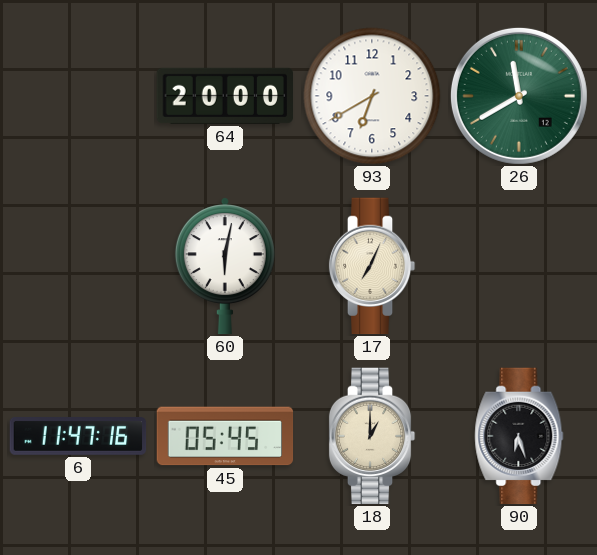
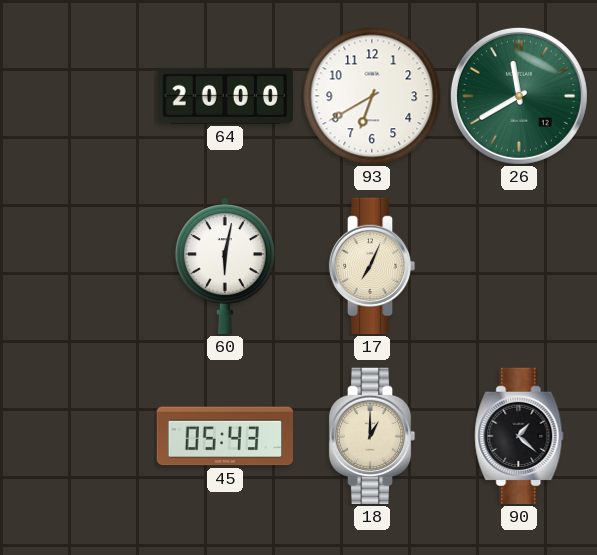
6: 11:47 -> none
45: 05:45 -> 05:43
90: 6:27 -> 1:22
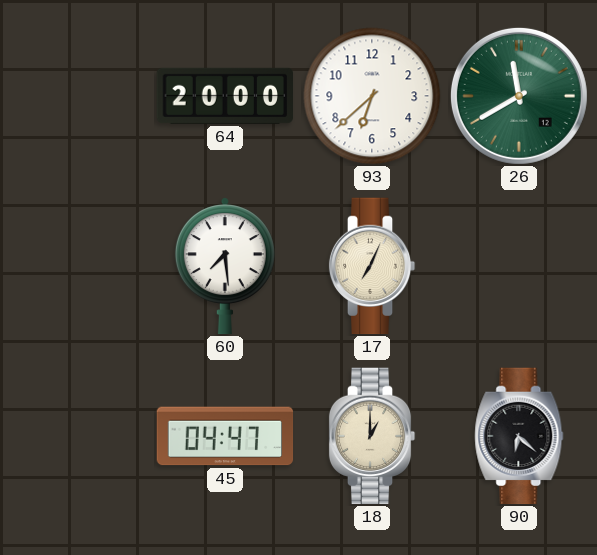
93: 6:40 -> 6:38
60: 6:02 -> 7:29
45: 05:43 -> 04:47
90: 1:22 -> 6:22
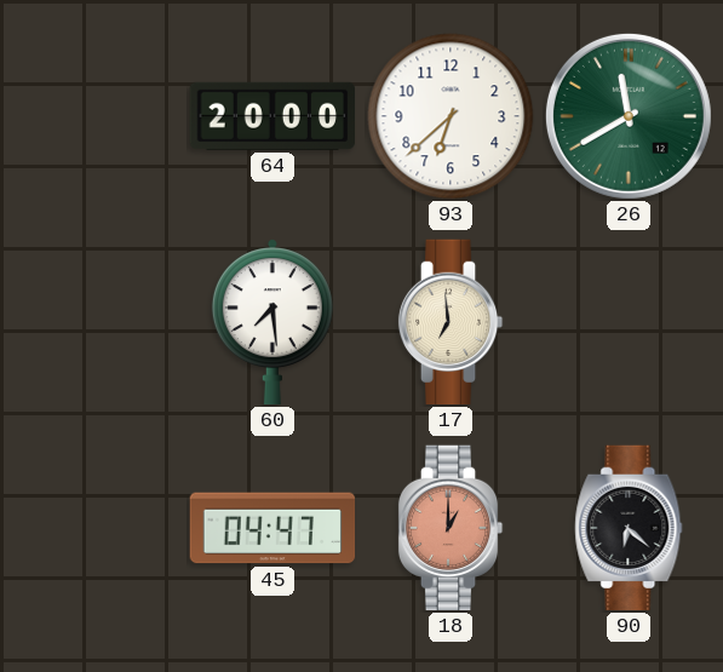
17: 7:04 -> 6:59
18 dial: cream -> salmon
